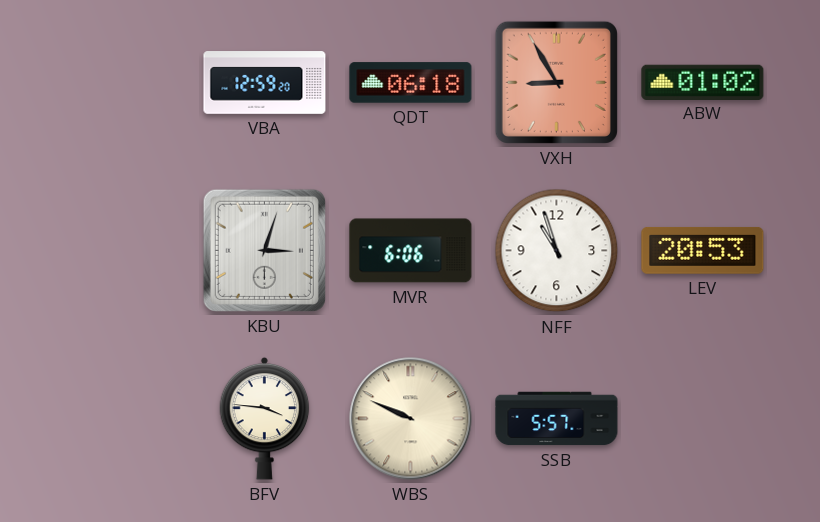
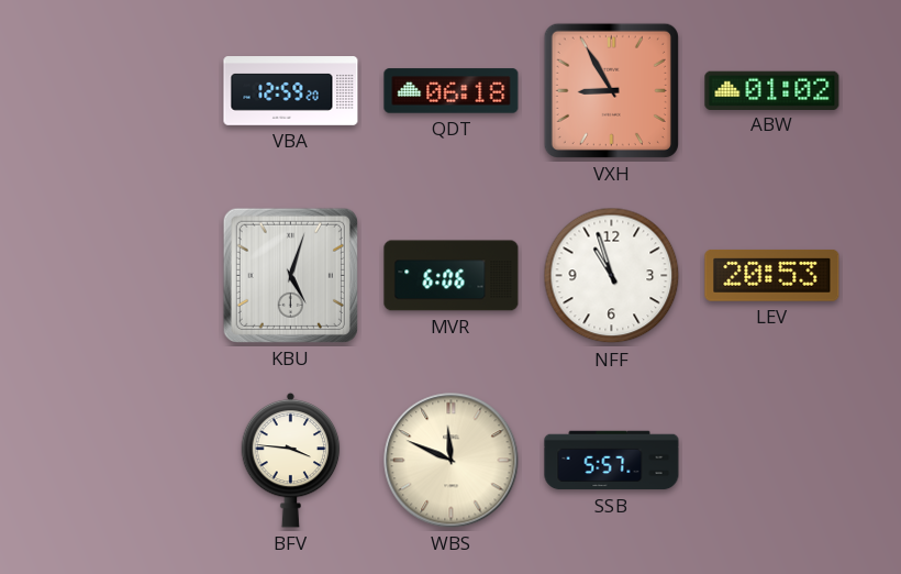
KBU: 3:03 -> 5:03
WBS: 9:49 -> 11:49
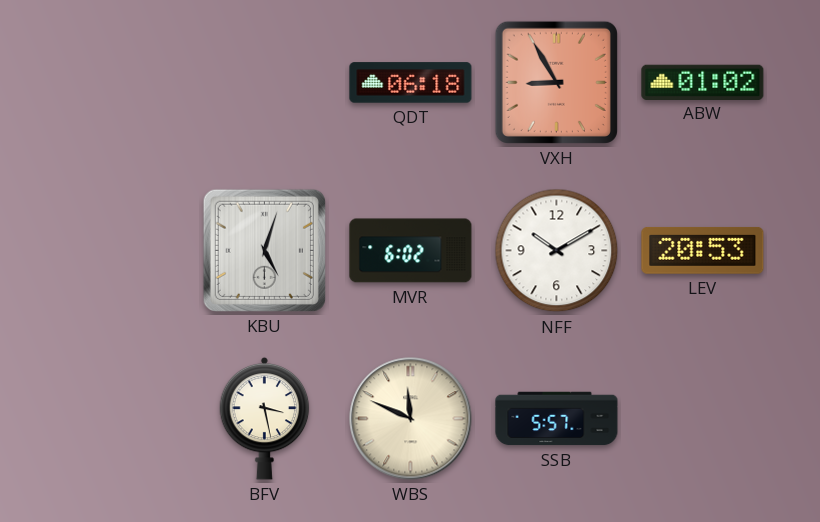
VBA: 12:59 -> none
MVR: 6:06 -> 6:02
NFF: 10:57 -> 10:10
BFV: 3:46 -> 3:28
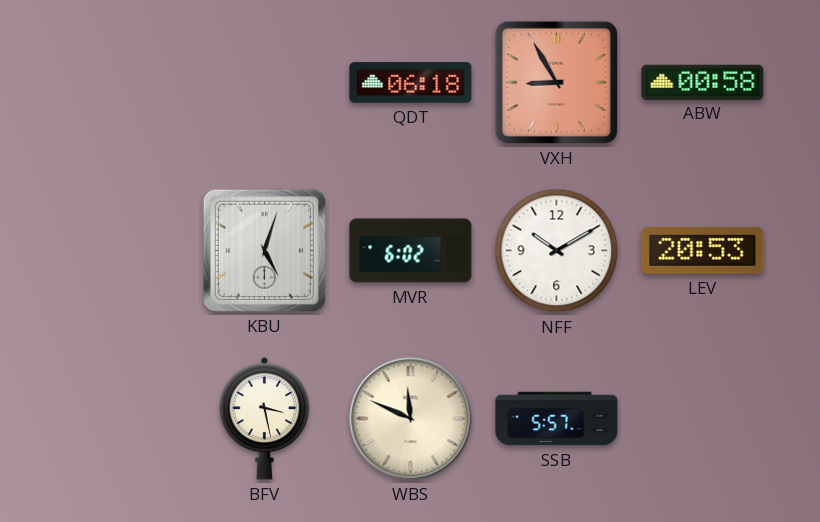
ABW: 01:02 -> 00:58
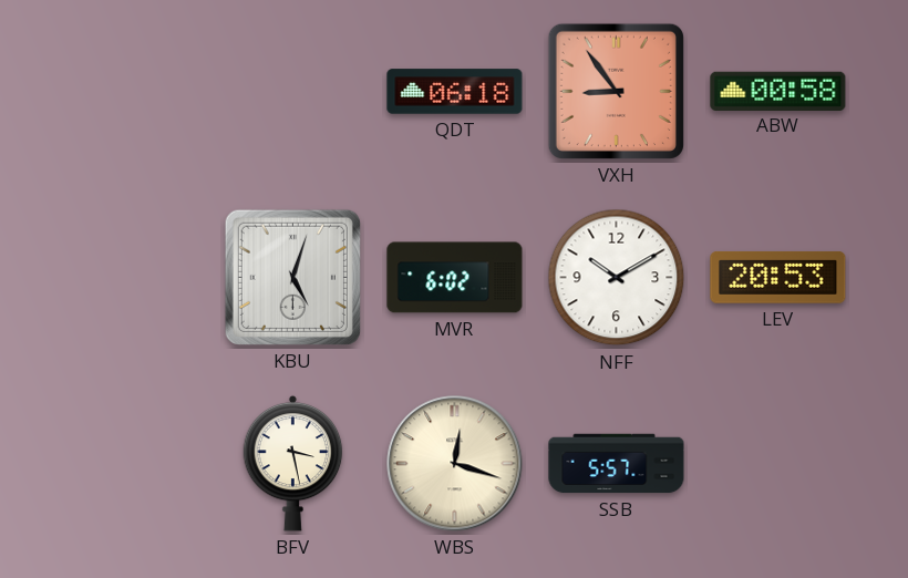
VXH: 8:55 -> 8:54
WBS: 11:49 -> 12:18
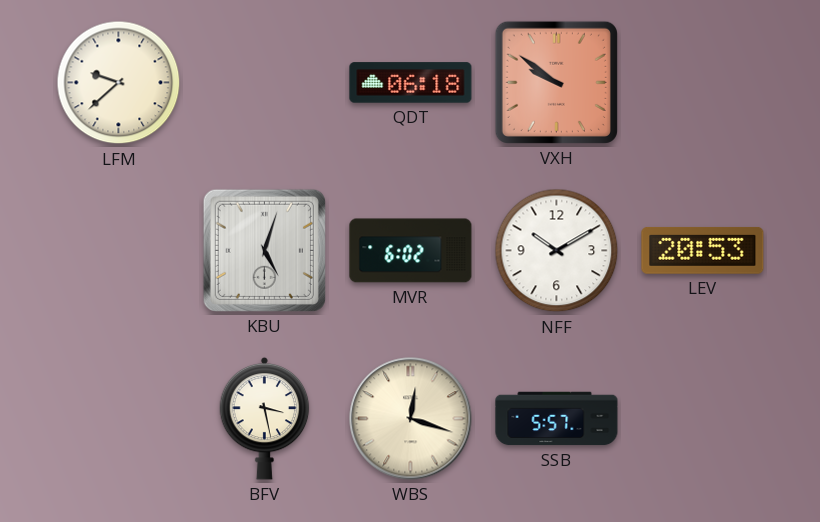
LFM: none -> 9:38
VXH: 8:54 -> 9:51
ABW: 00:58 -> none
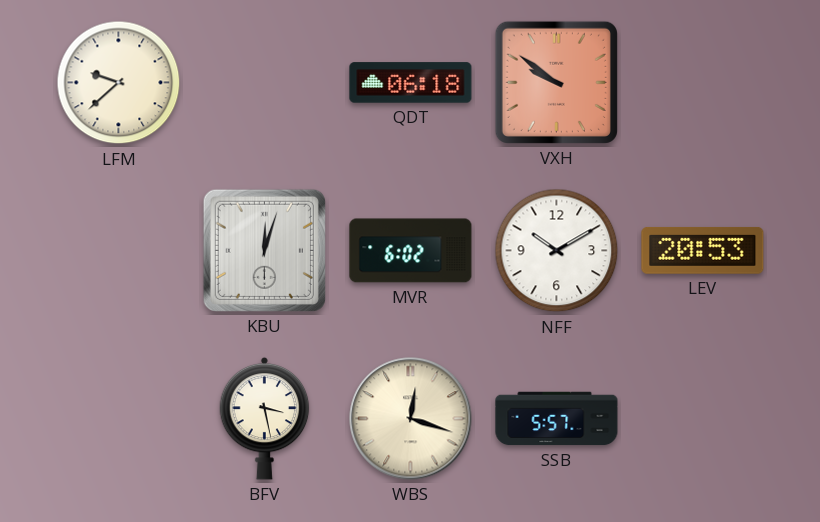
KBU: 5:03 -> 12:03
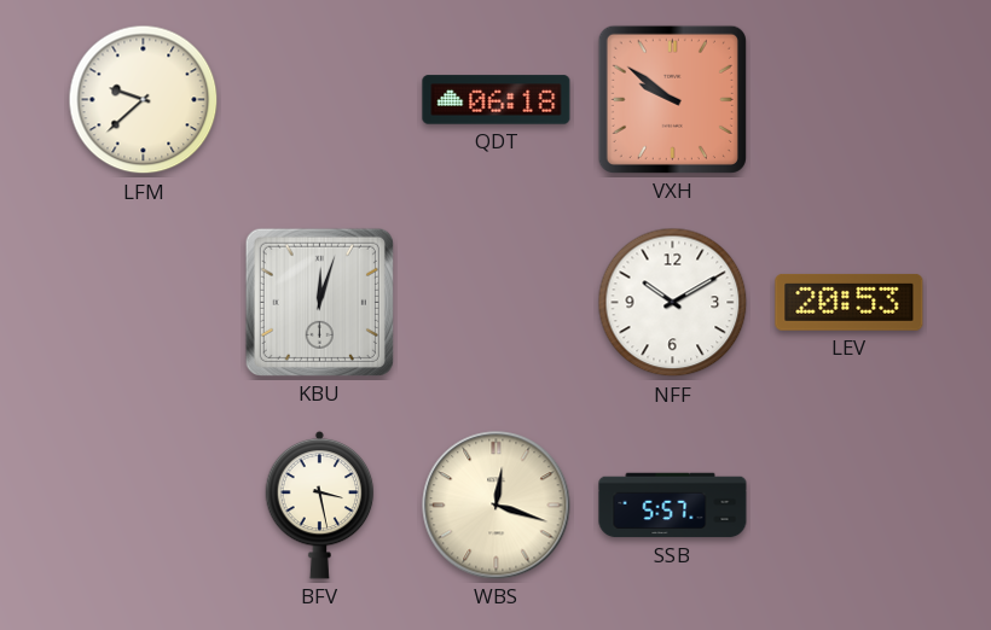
MVR: 6:02 -> none
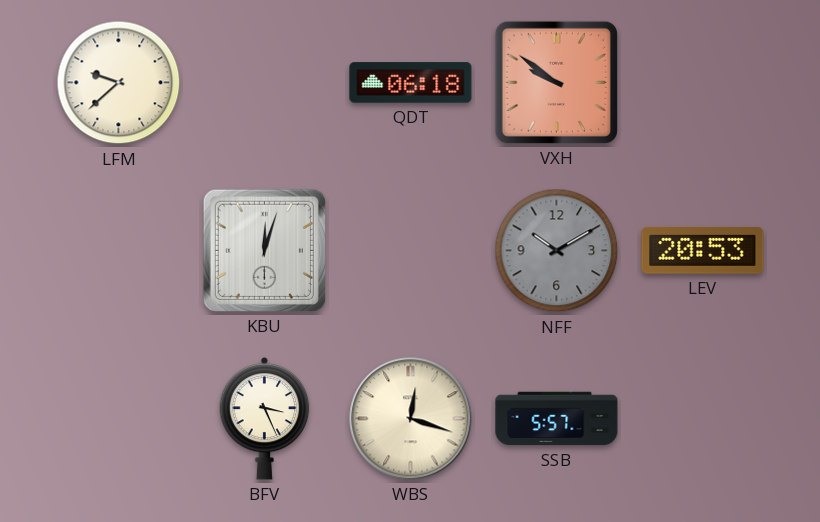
NFF dial: white -> grey
BFV: 3:28 -> 3:26
